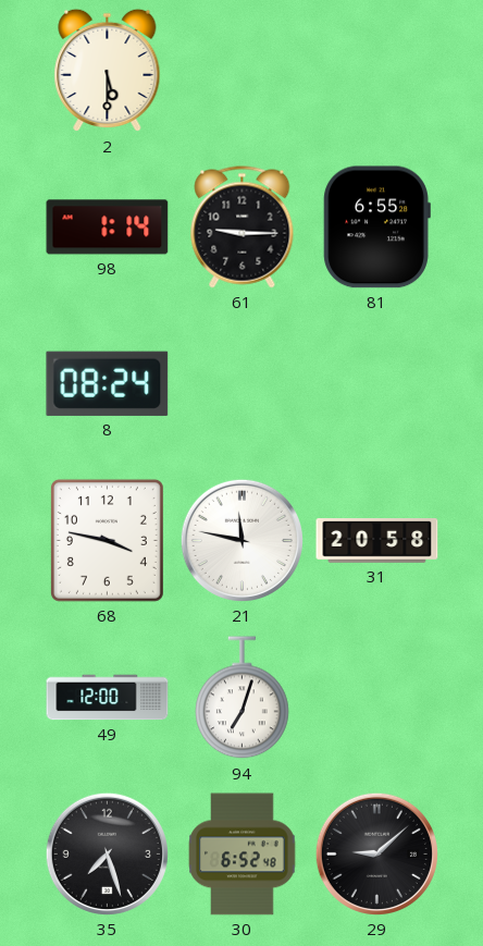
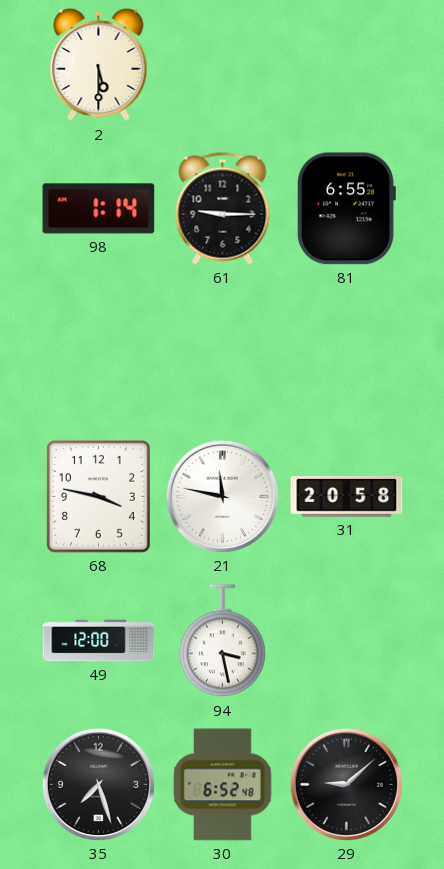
8: 08:24 -> none
94: 7:03 -> 3:28
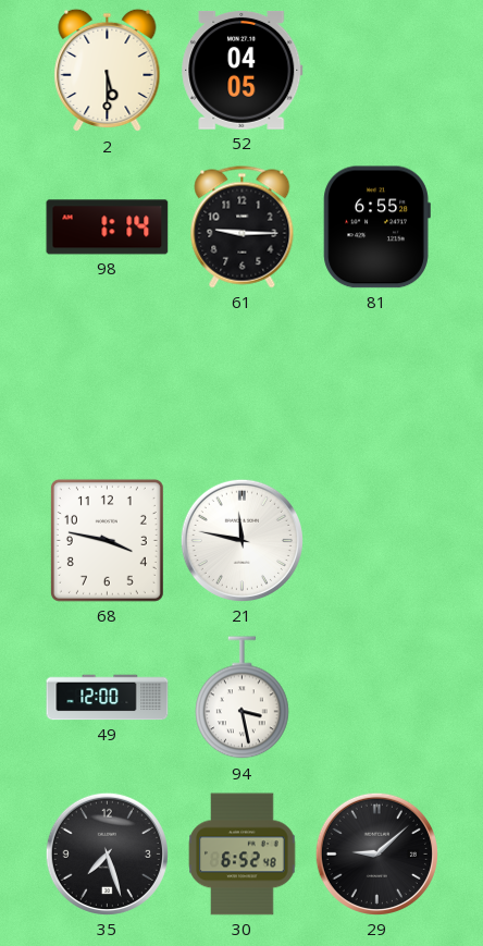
52: none -> 04:05
31: 20:58 -> none
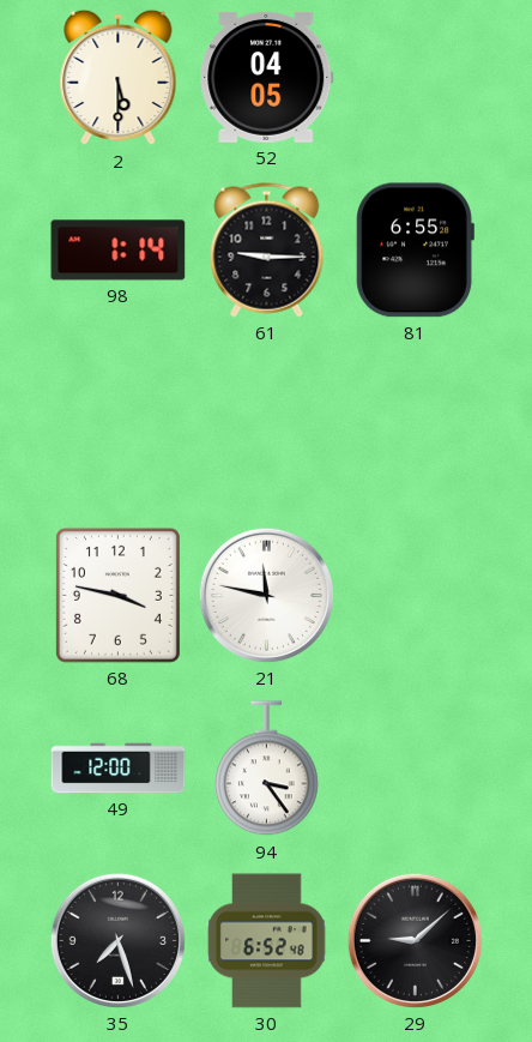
94: 3:28 -> 3:24
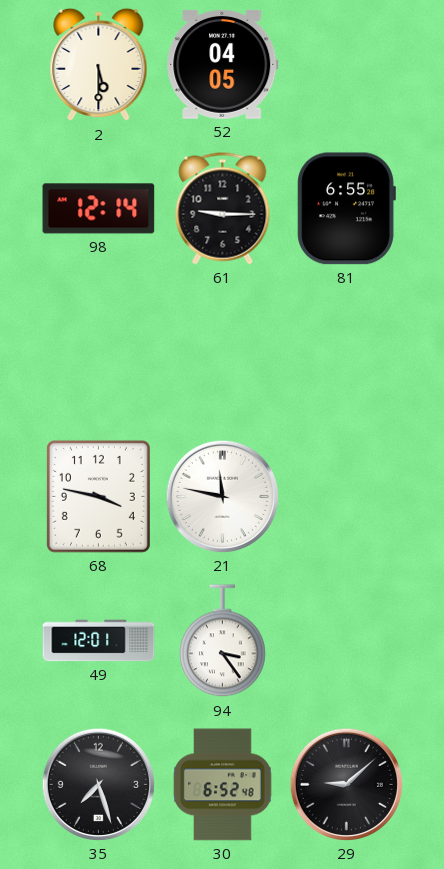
98: 1:14 -> 12:14
49: 12:00 -> 12:01
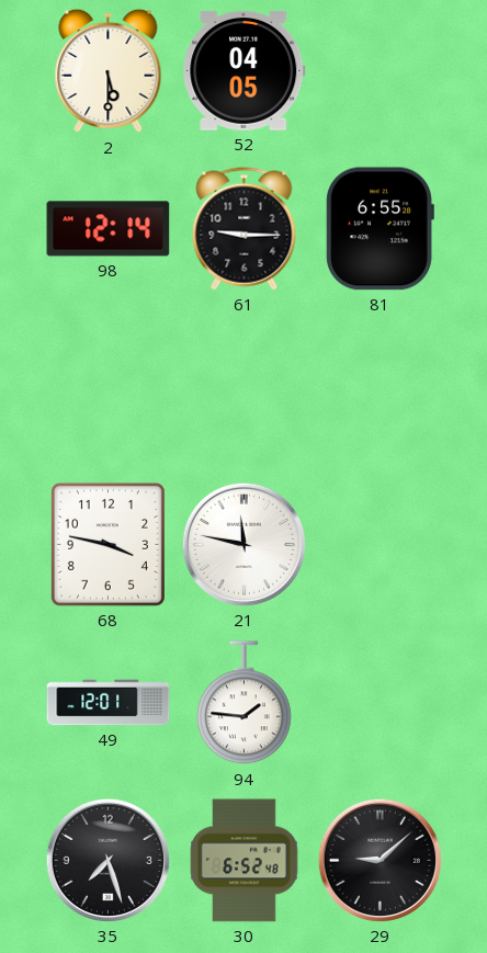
94: 3:24 -> 1:46
